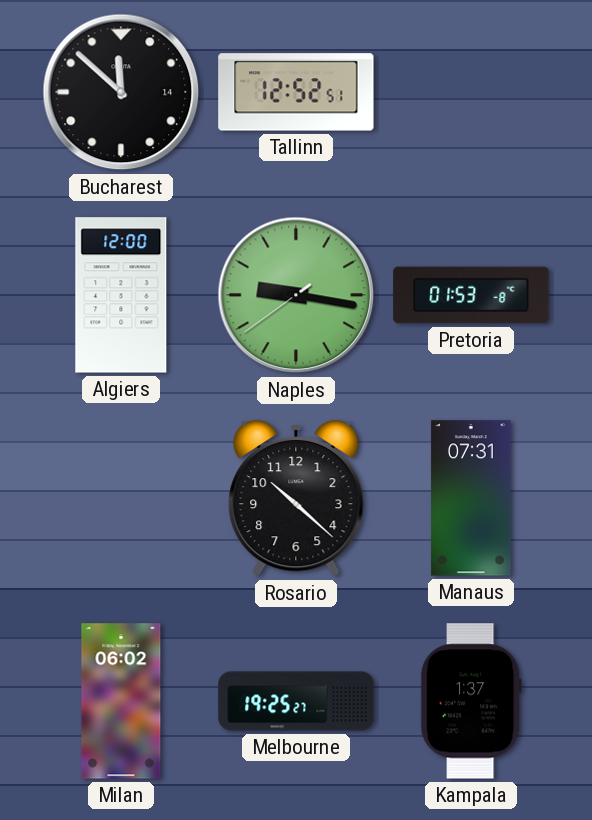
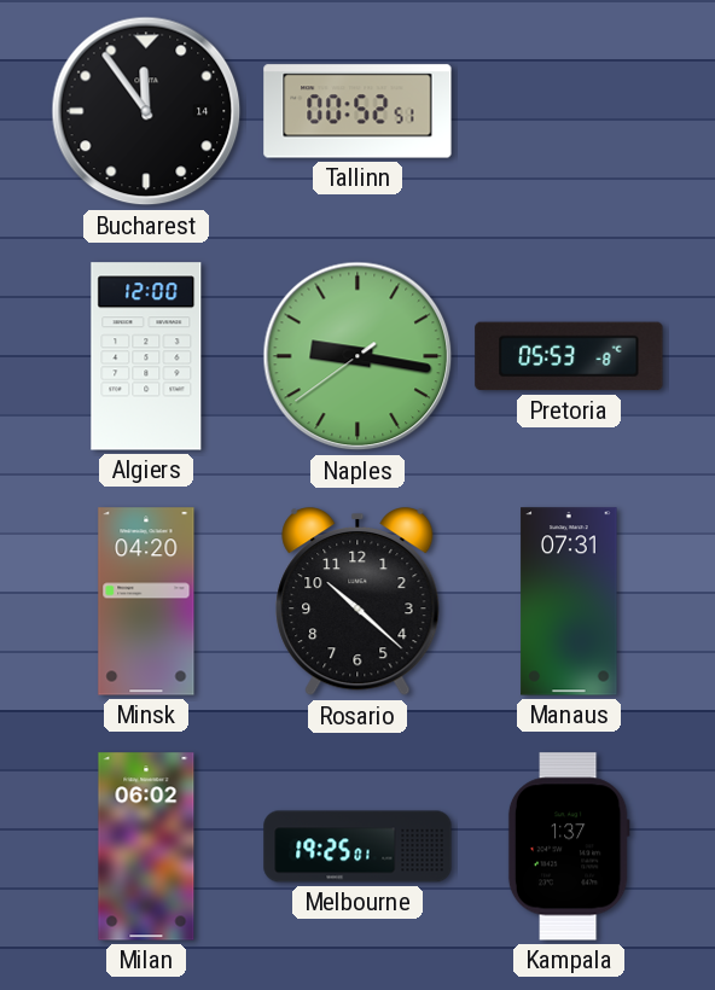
Bucharest: 11:52 -> 11:54
Tallinn: 12:52 -> 00:52
Pretoria: 01:53 -> 05:53
Minsk: none -> 04:20
Melbourne: 19:25:27 -> 19:25:01
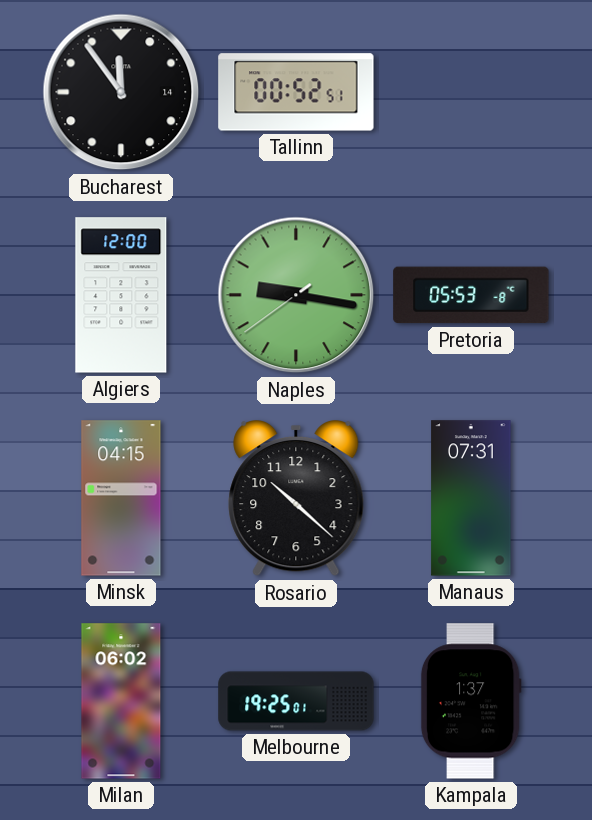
Minsk: 04:20 -> 04:15
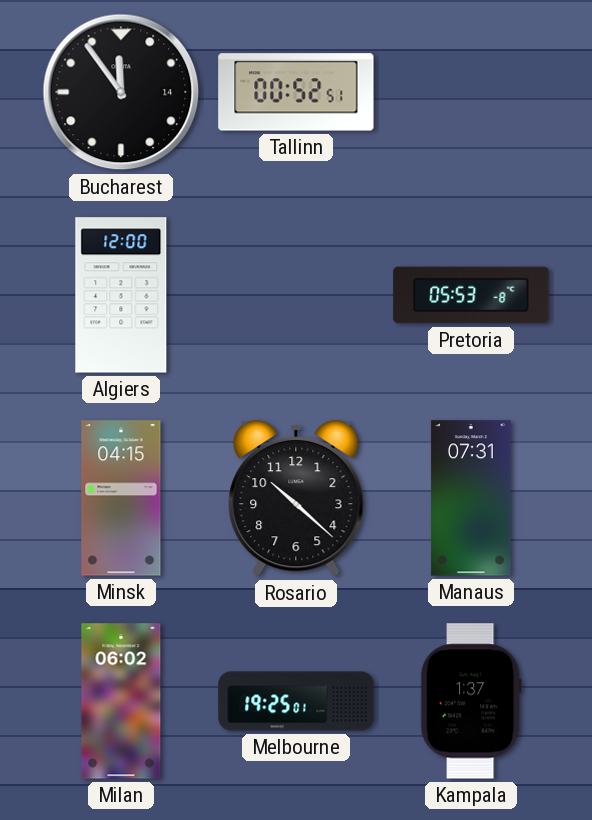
Naples: 9:16 -> none
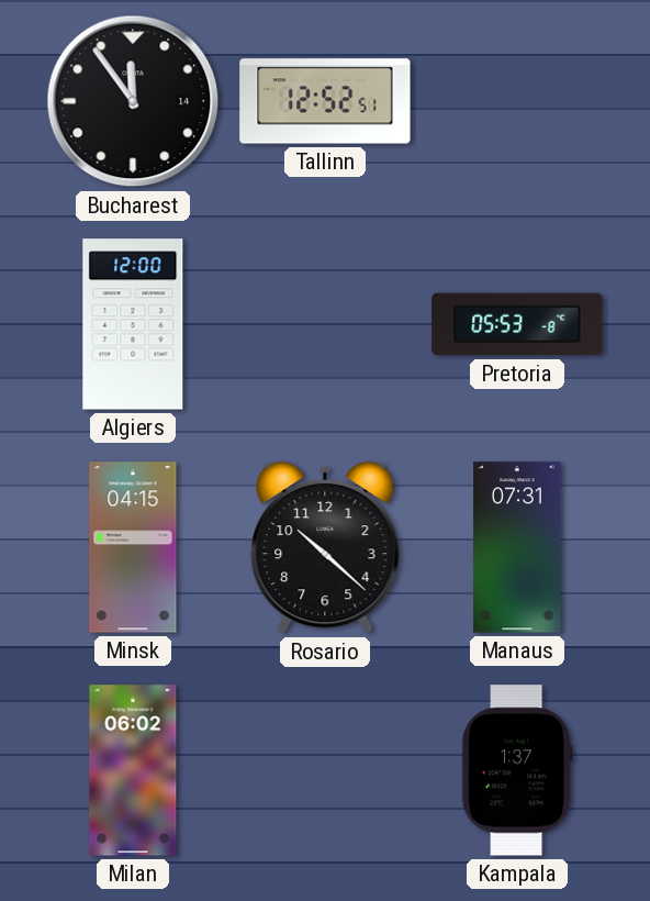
Tallinn: 00:52 -> 12:52
Melbourne: 19:25 -> none
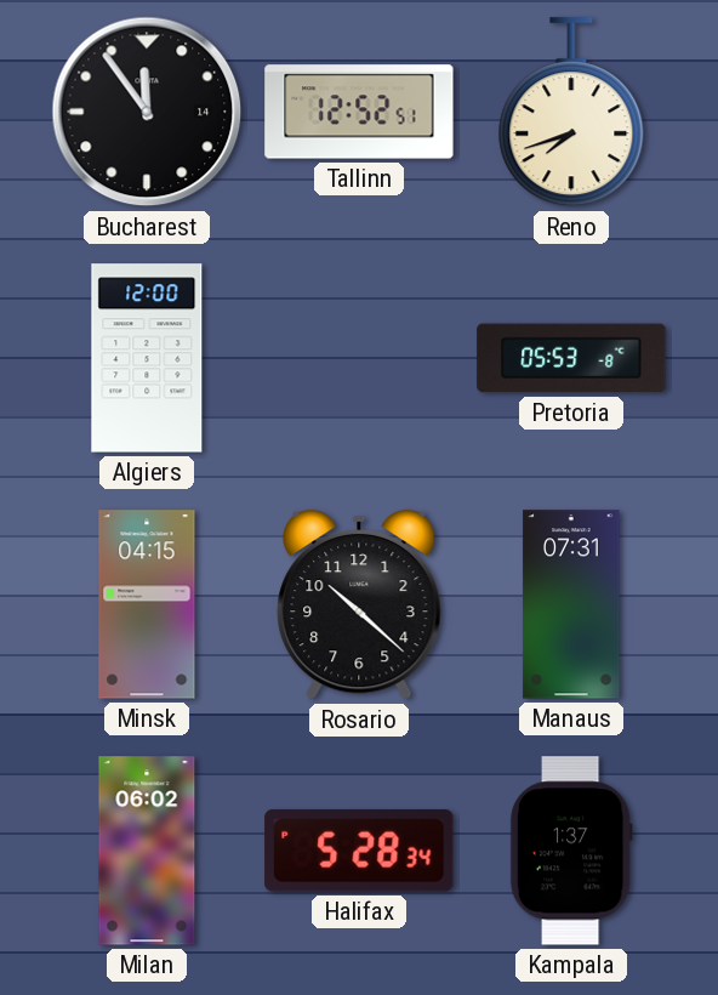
Reno: none -> 7:42
Halifax: none -> 5:28
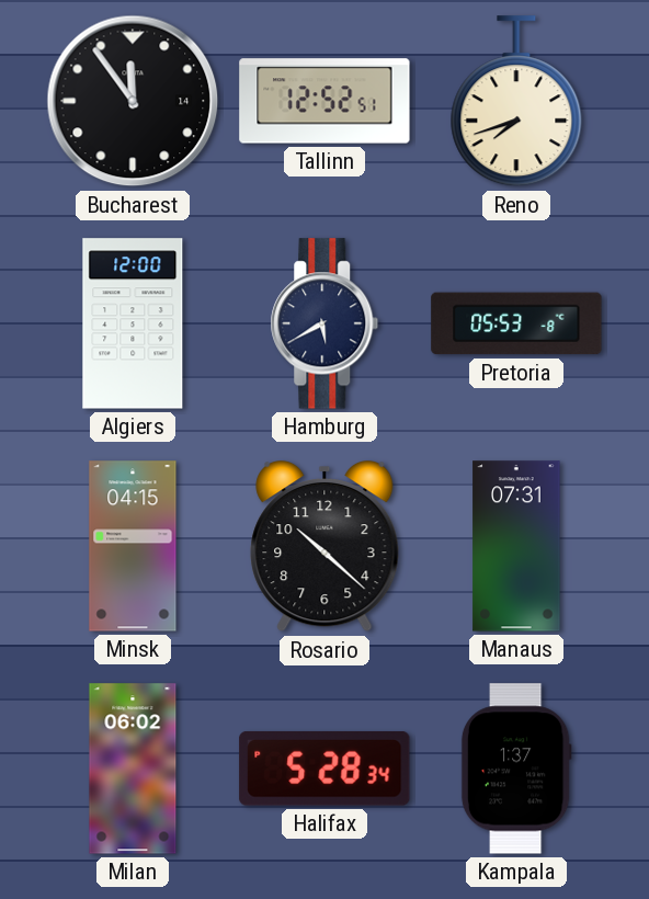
Hamburg: none -> 5:40
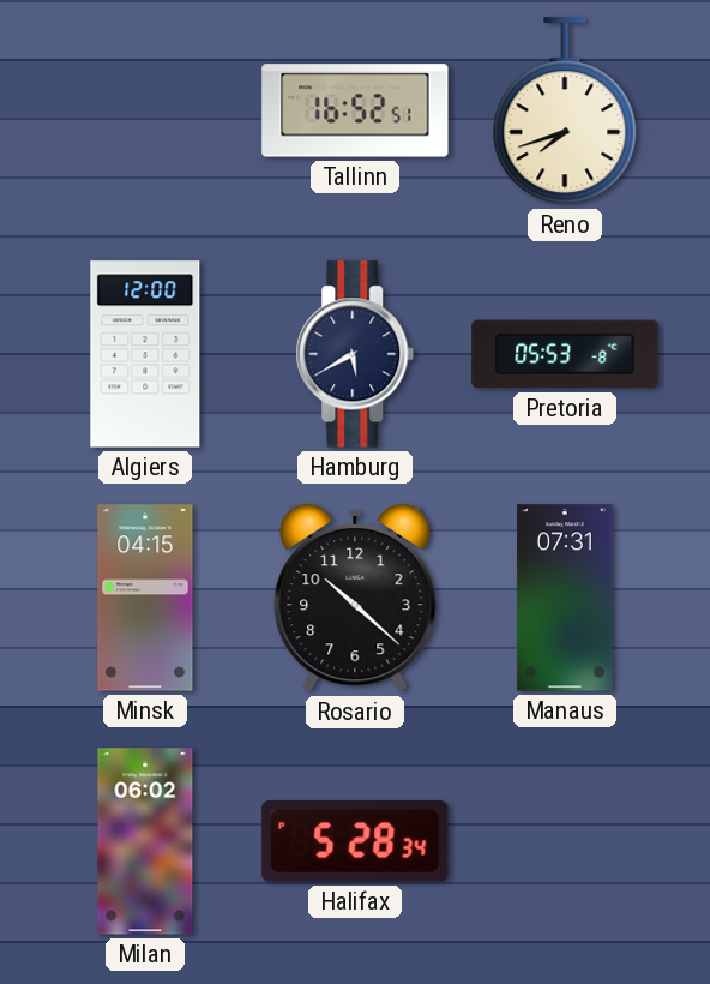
Bucharest: 11:54 -> none
Tallinn: 12:52 -> 16:52
Kampala: 1:37 -> none
